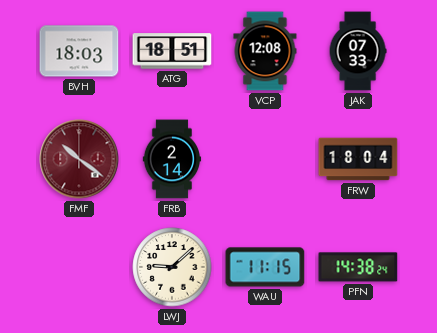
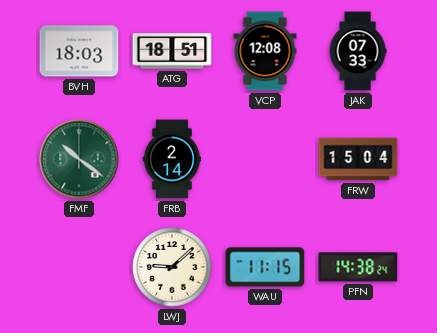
FMF dial: burgundy -> green
FRW: 18:04 -> 15:04
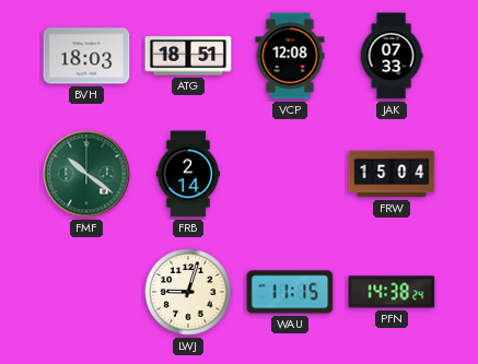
LWJ: 9:08 -> 9:03
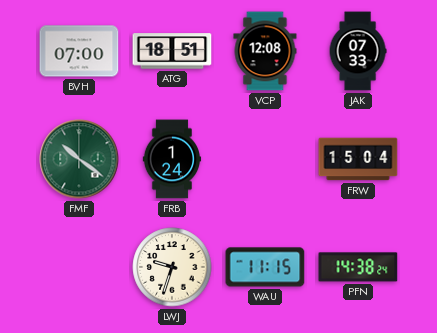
BVH: 18:03 -> 07:00
FRB: 2:14 -> 1:24
LWJ: 9:03 -> 9:33
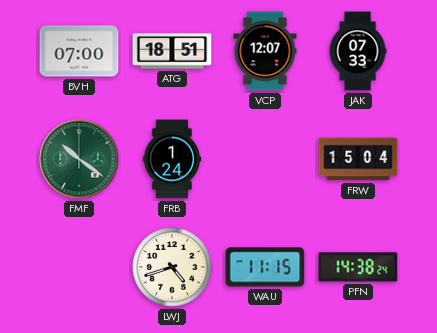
VCP: 12:08 -> 12:07
LWJ: 9:33 -> 4:42
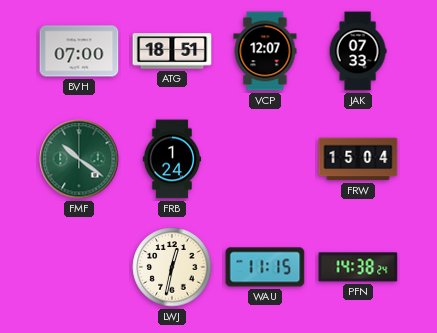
LWJ: 4:42 -> 12:32
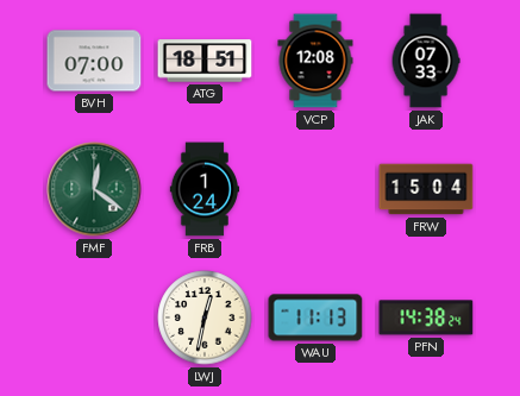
VCP: 12:07 -> 12:08
FMF: 10:21 -> 12:21
WAU: 11:15 -> 11:13
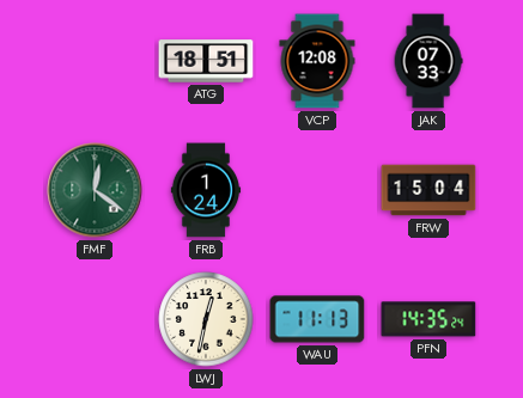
BVH: 07:00 -> none
PFN: 14:38 -> 14:35
